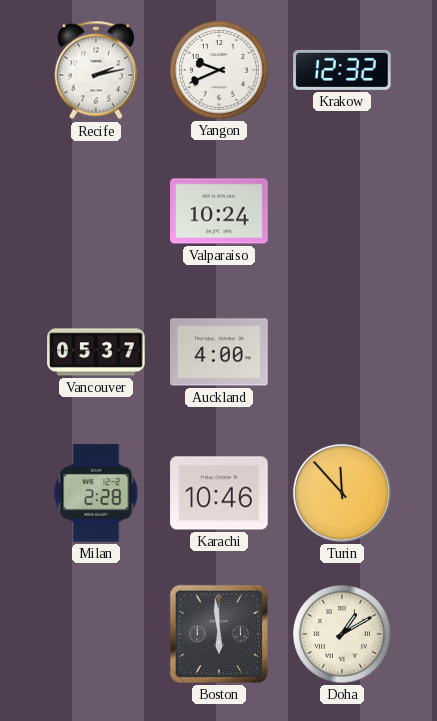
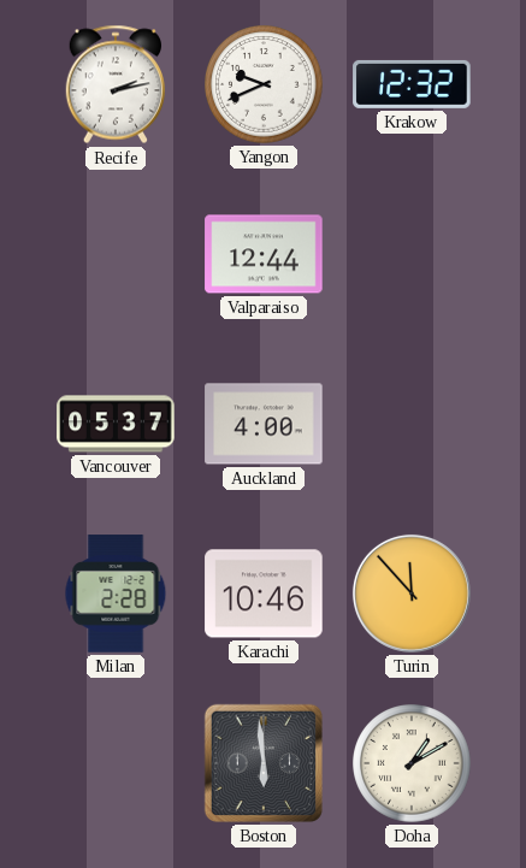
Valparaiso: 10:24 -> 12:44
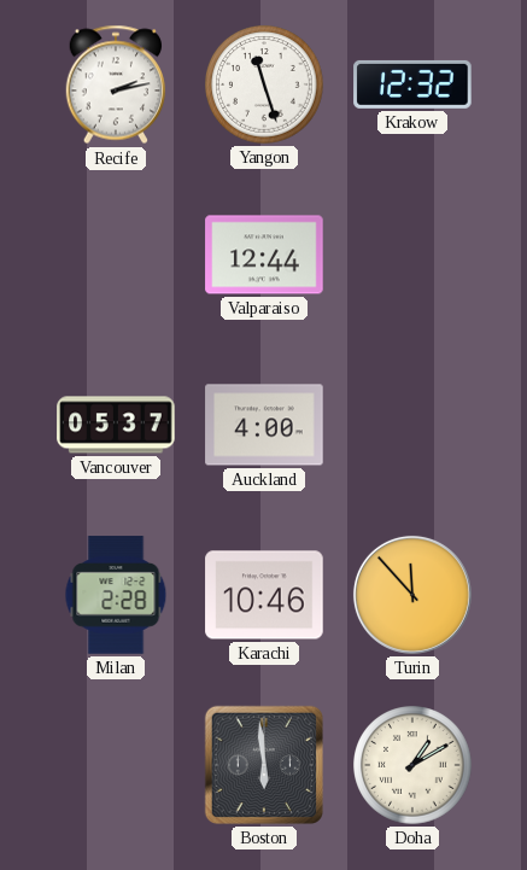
Yangon: 9:41 -> 11:27
